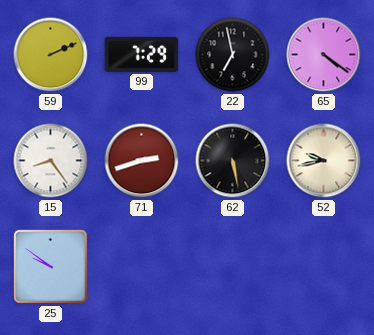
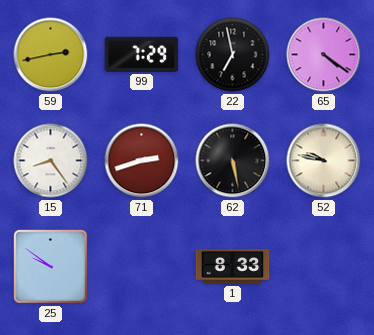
59: 2:11 -> 2:43
52: 9:43 -> 9:47
1: none -> 8:33
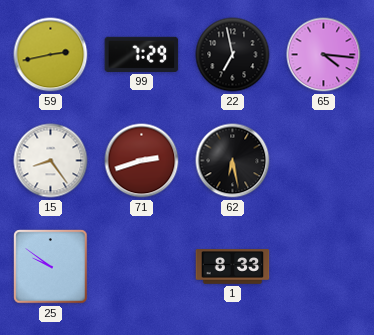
65: 4:21 -> 4:16
62: 5:28 -> 6:28
52: 9:47 -> none
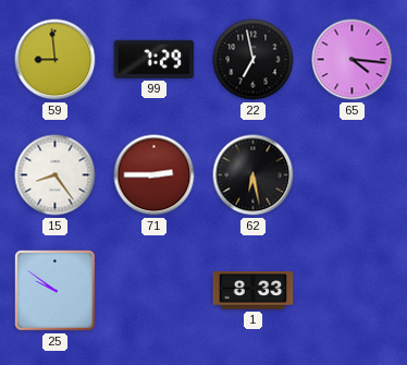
59: 2:43 -> 8:59
71: 2:42 -> 2:45
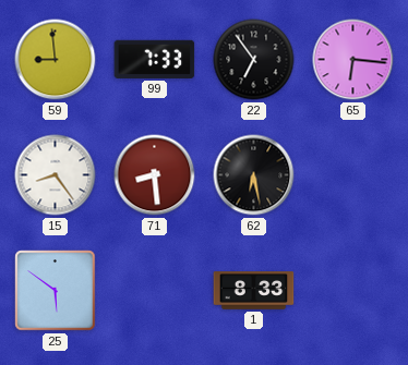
99: 7:29 -> 7:33
22: 6:58 -> 6:54
65: 4:16 -> 6:16
71: 2:45 -> 8:29
25: 9:51 -> 5:51
